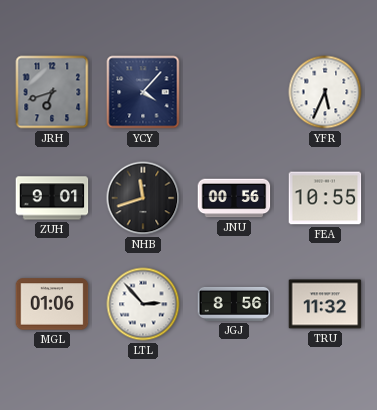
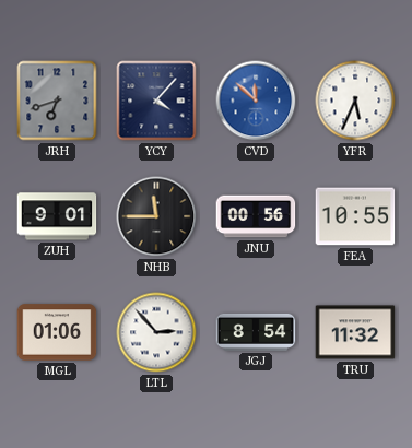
CVD: none -> 11:52
NHB: 11:42 -> 11:45
JGJ: 8:56 -> 8:54
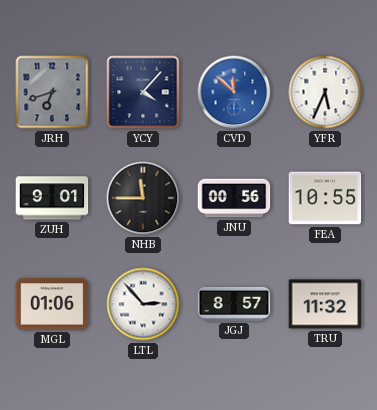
JGJ: 8:54 -> 8:57
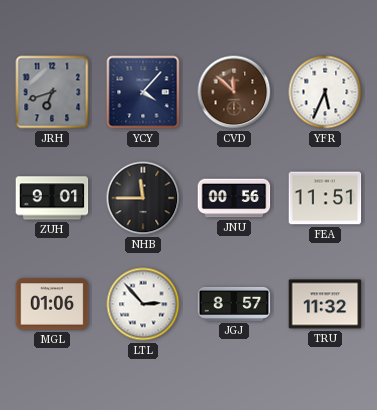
CVD dial: blue -> brown
FEA: 10:55 -> 11:51
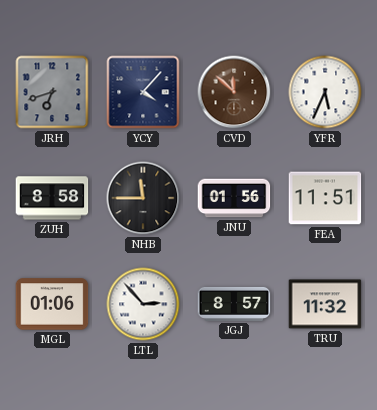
ZUH: 9:01 -> 8:58
JNU: 00:56 -> 01:56
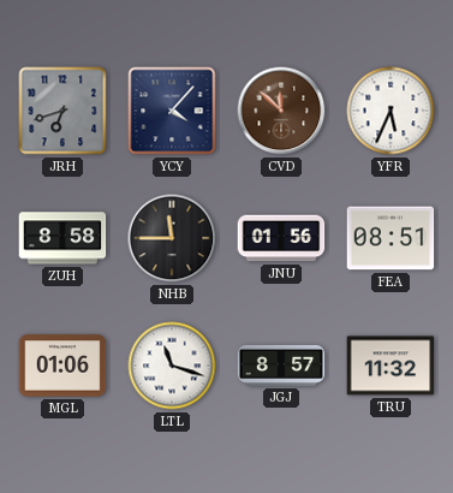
FEA: 11:51 -> 08:51
LTL: 2:53 -> 11:18
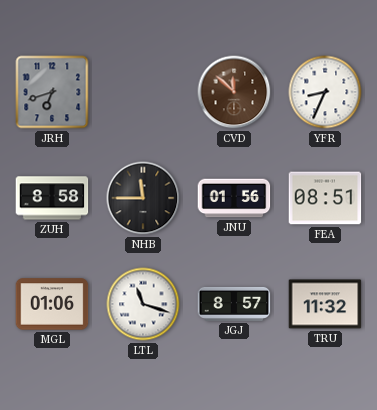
YCY: 4:07 -> none
YFR: 5:34 -> 8:34
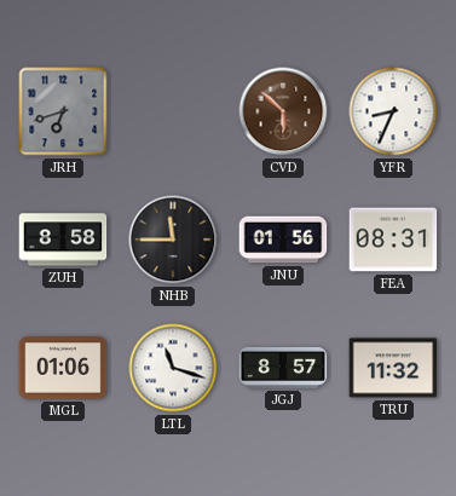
CVD: 11:52 -> 5:52
FEA: 08:51 -> 08:31
